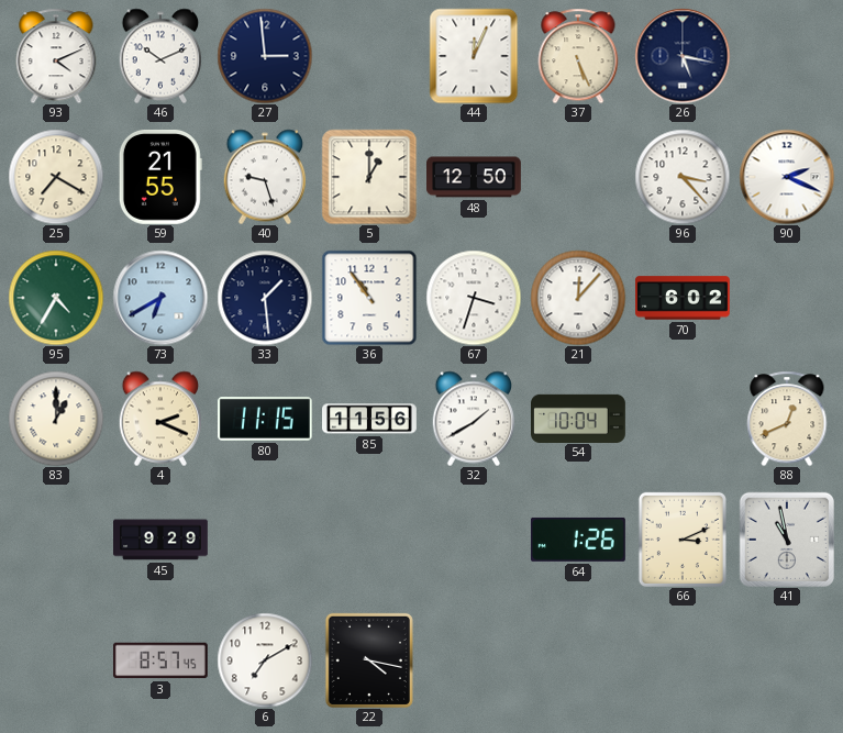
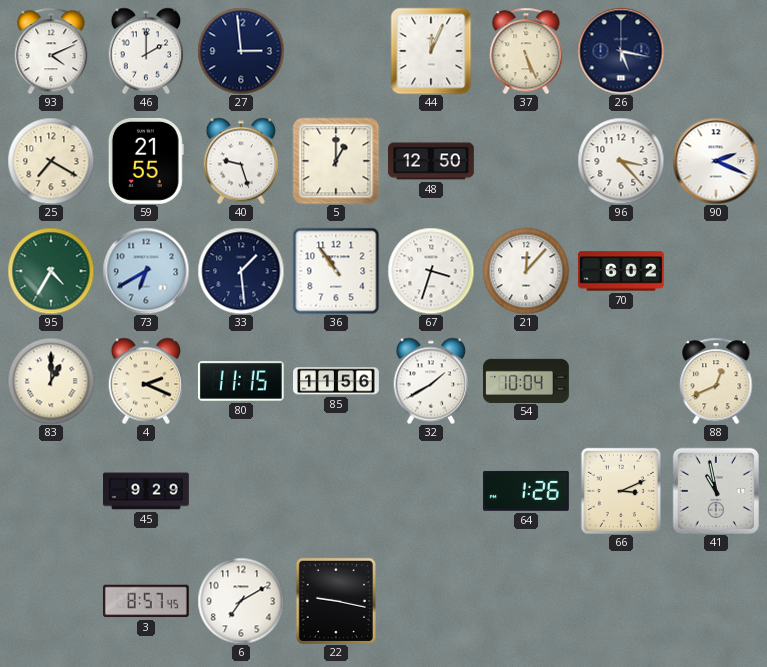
46: 10:11 -> 2:00
22: 4:17 -> 9:17
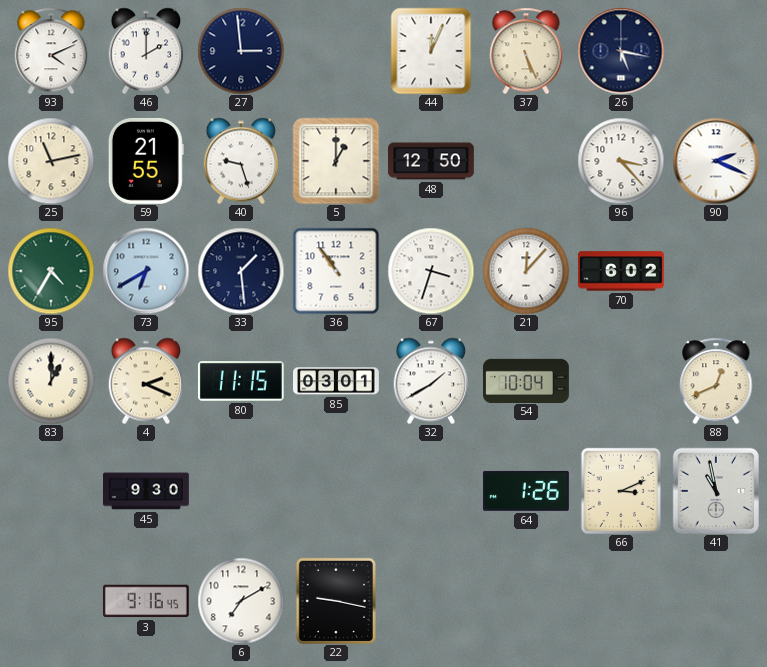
25: 7:20 -> 11:13
85: 11:56 -> 03:01
45: 9:29 -> 9:30
3: 8:57 -> 9:16
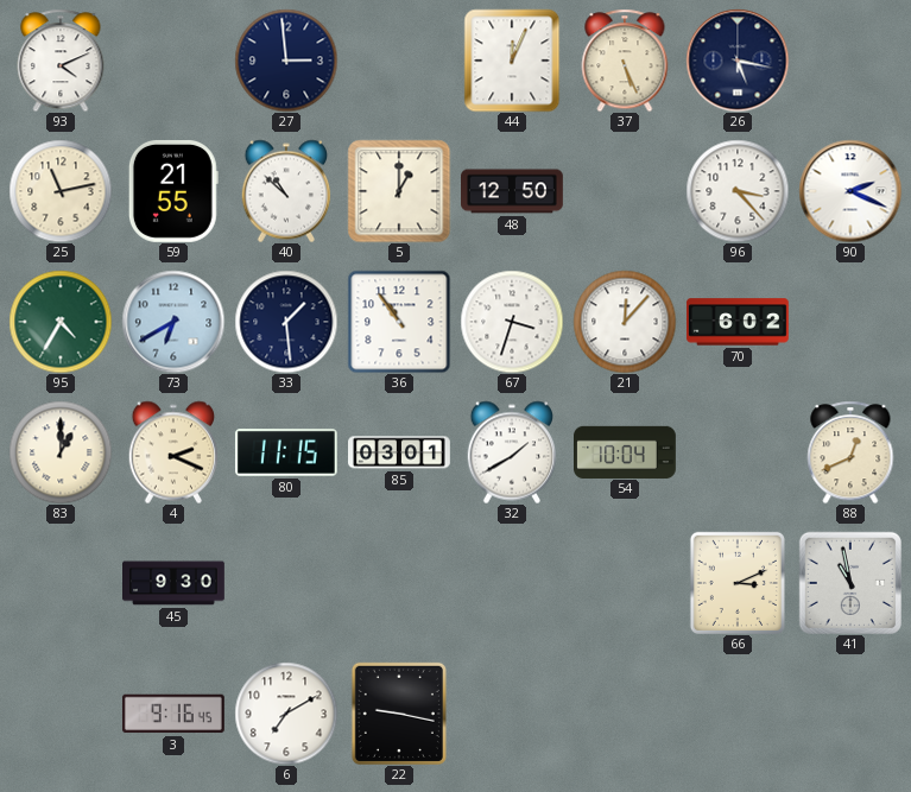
46: 2:00 -> none
40: 9:27 -> 10:52
64: 1:26 -> none
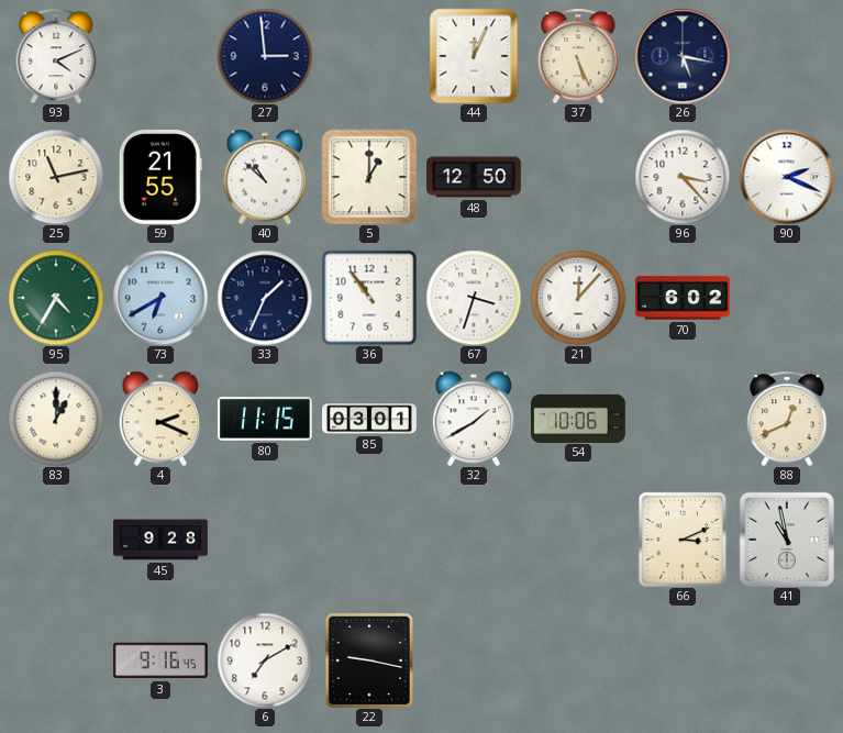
33: 1:29 -> 1:34
54: 10:04 -> 10:06
45: 9:30 -> 9:28
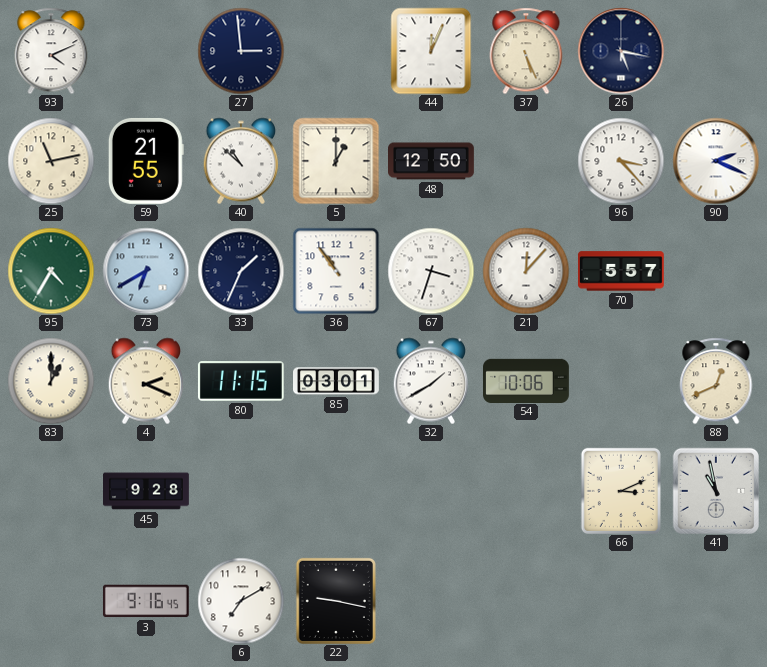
70: 6:02 -> 5:57
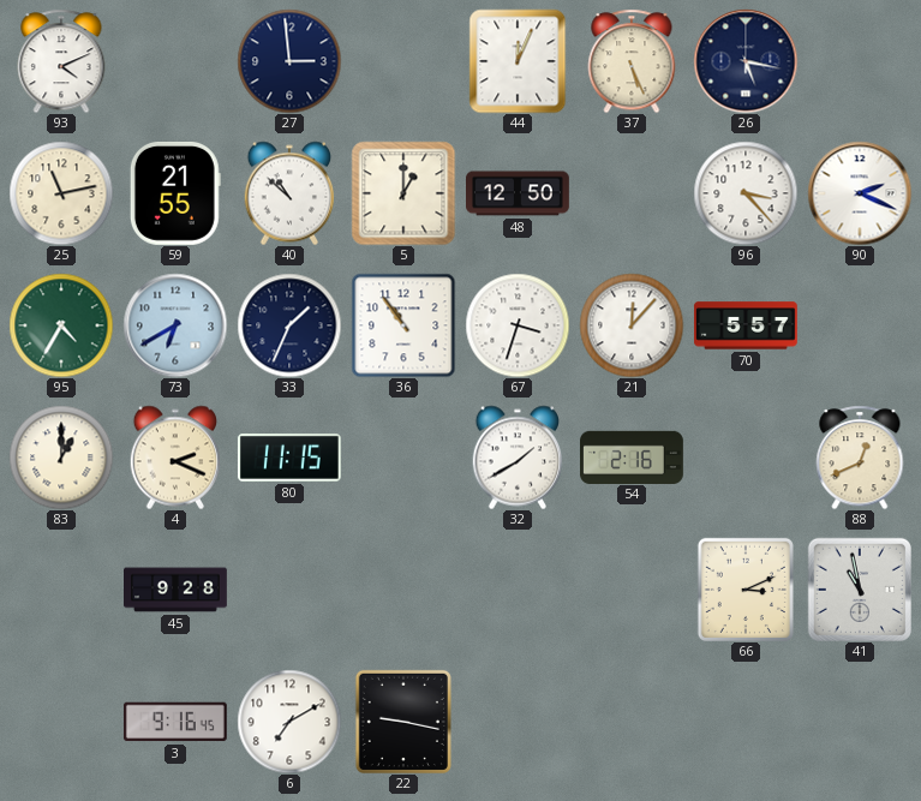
85: 03:01 -> none
54: 10:06 -> 2:16
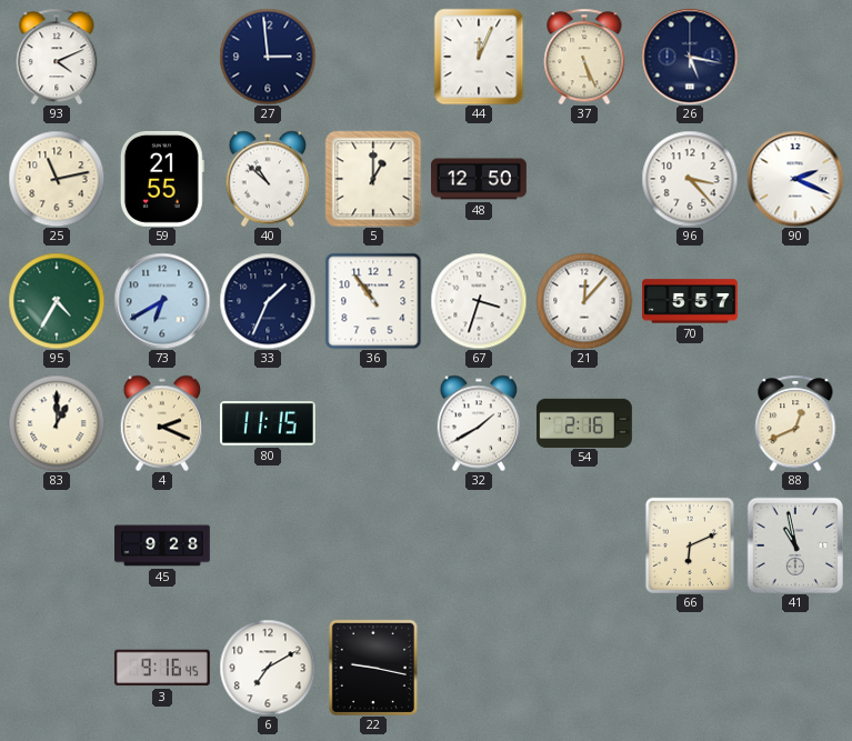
66: 3:11 -> 6:11
